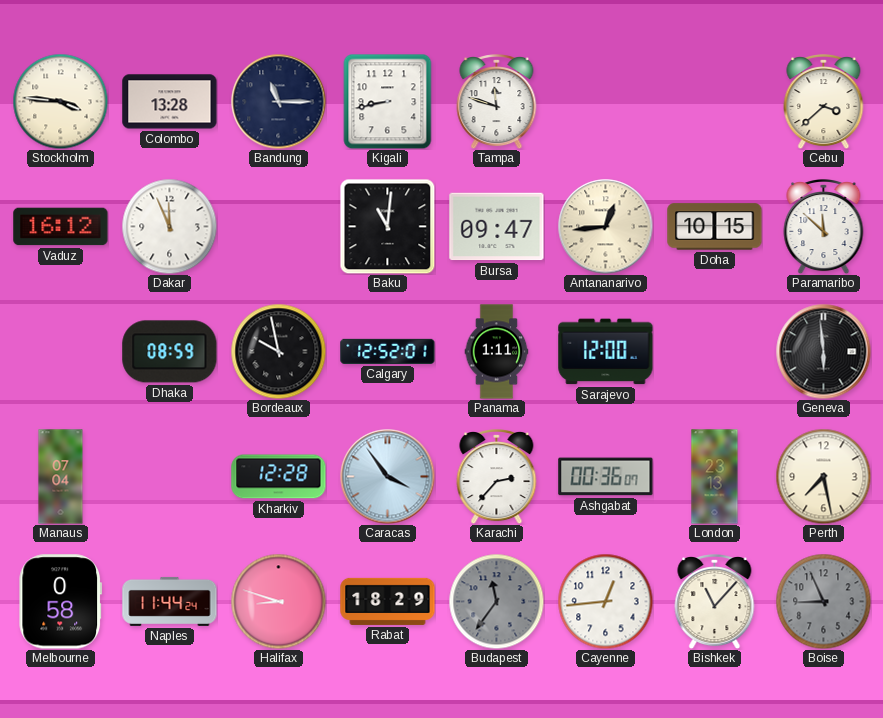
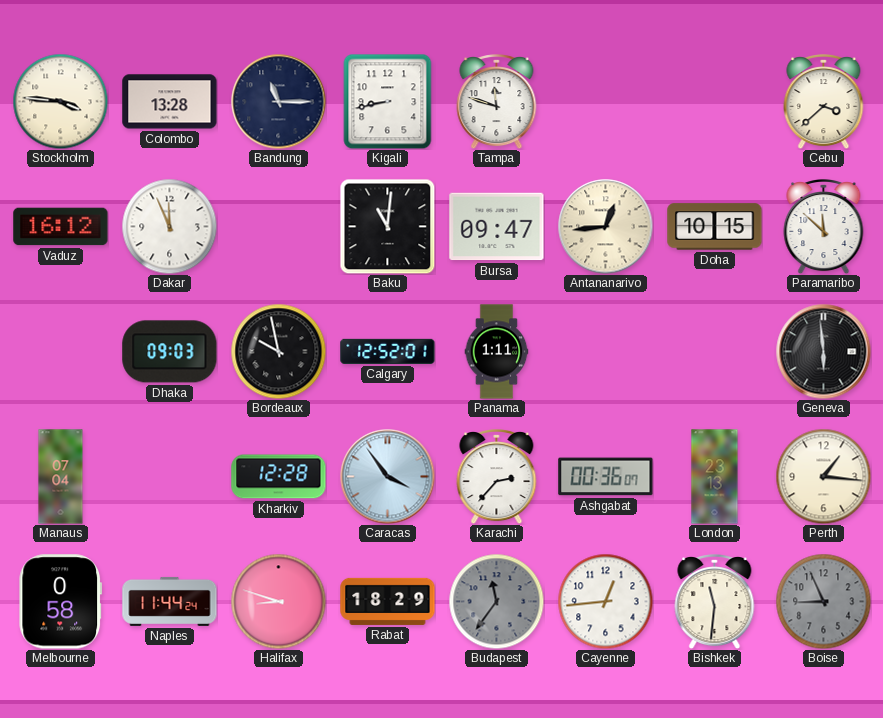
Dhaka: 08:59 -> 09:03
Sarajevo: 12:00 -> none
Perth: 7:28 -> 1:16
Bishkek: 11:07 -> 11:31
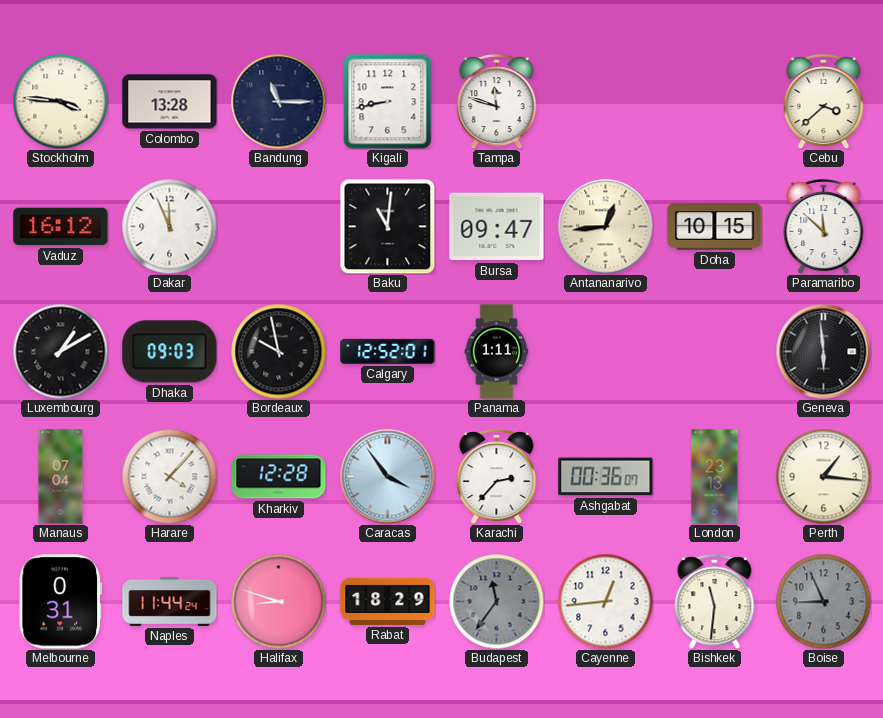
Luxembourg: none -> 1:10
Harare: none -> 4:07
Melbourne: 0:58 -> 0:31
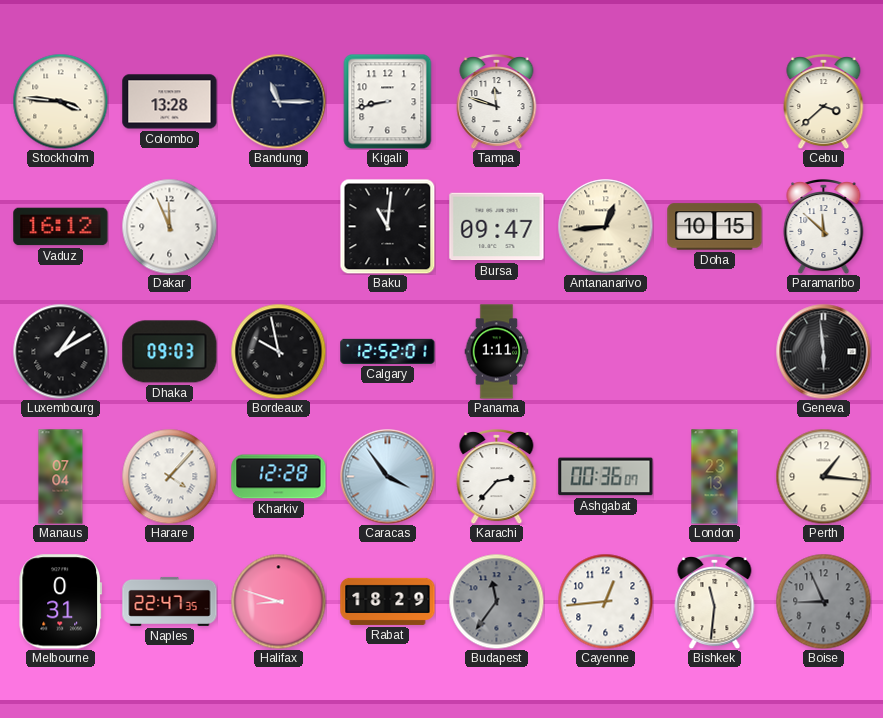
Naples: 11:44 -> 22:47
